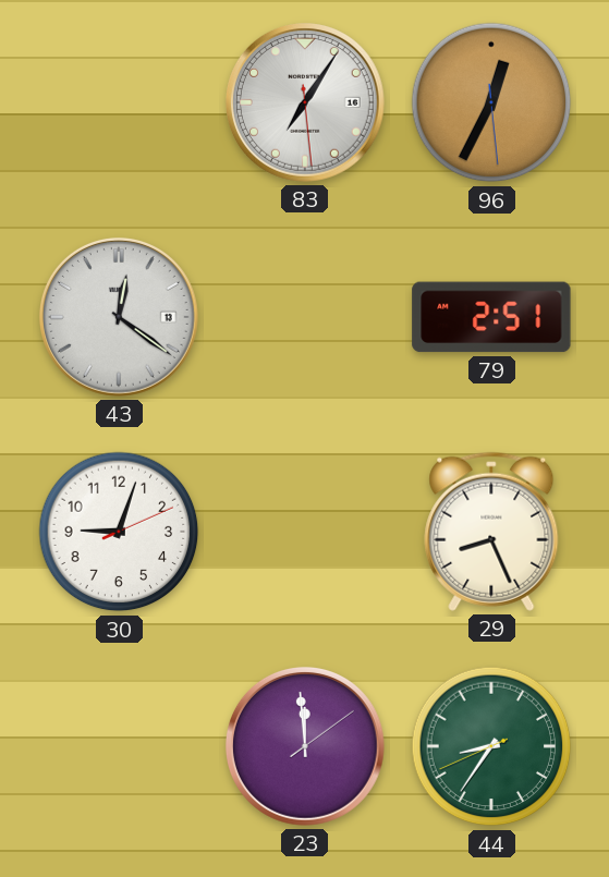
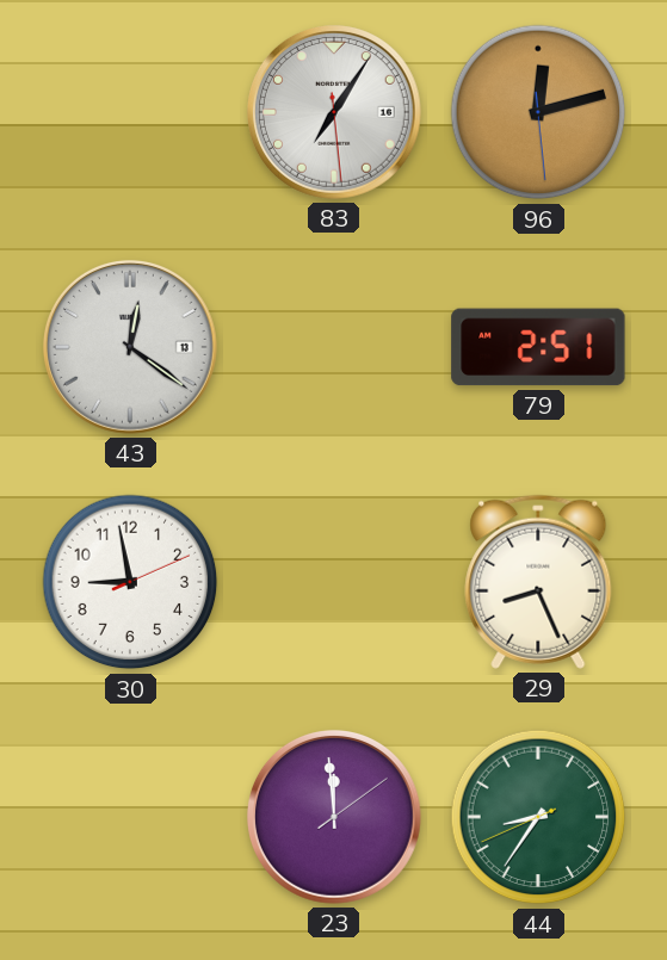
96: 12:34 -> 12:12
30: 9:03 -> 8:58
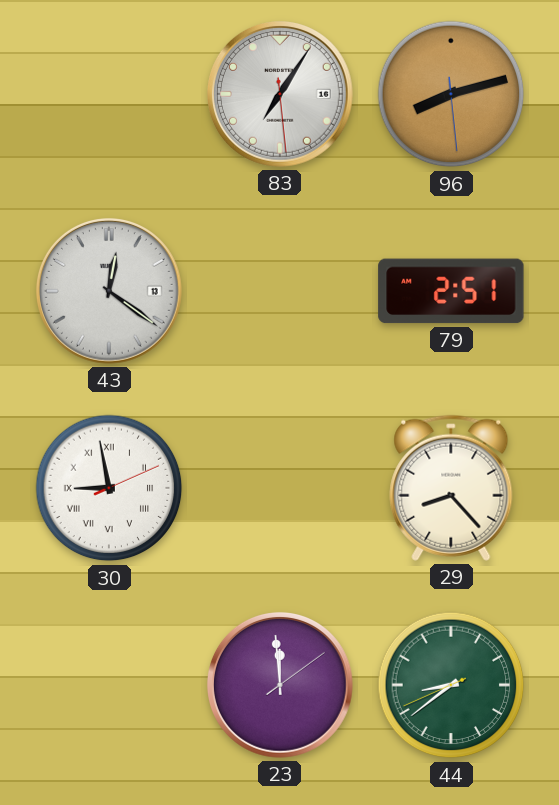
96: 12:12 -> 8:12
30 numerals: Arabic -> Roman
29: 8:26 -> 8:23
44: 8:35 -> 8:38
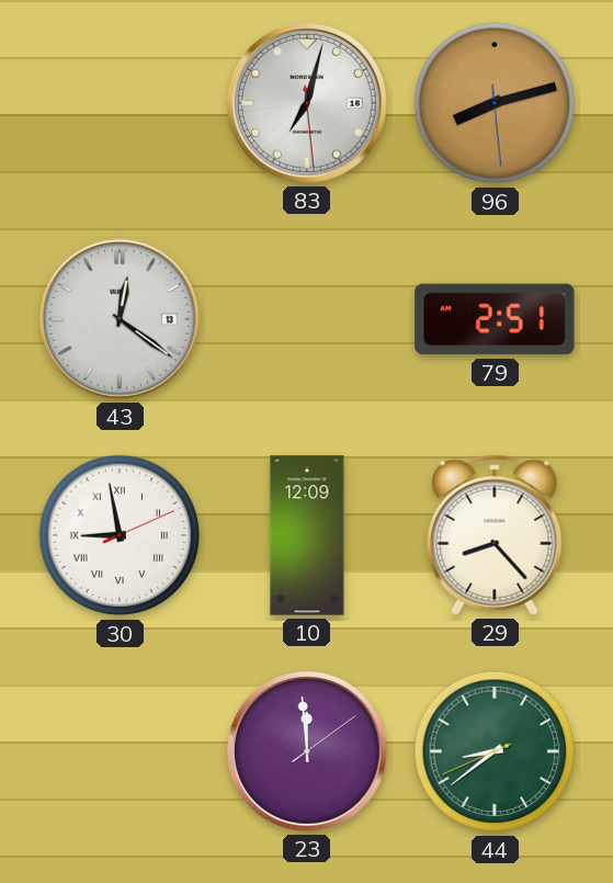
83: 7:05 -> 7:02
10: none -> 12:09
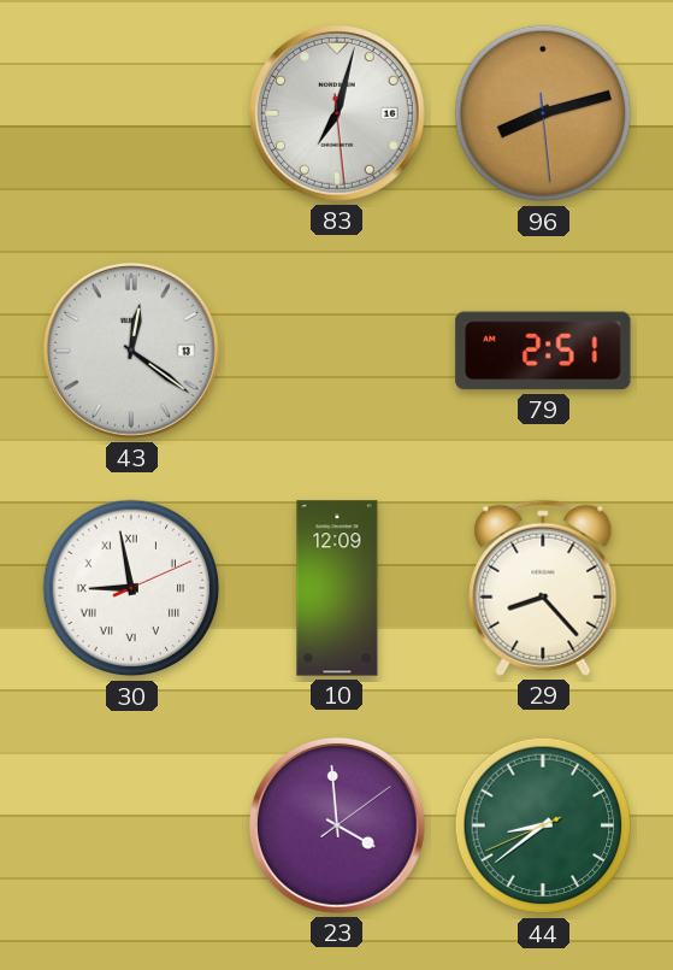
23: 11:59 -> 3:59
